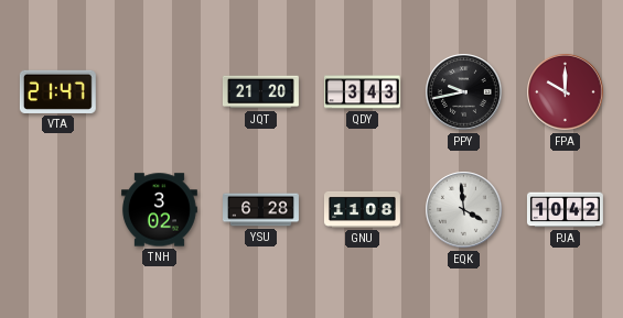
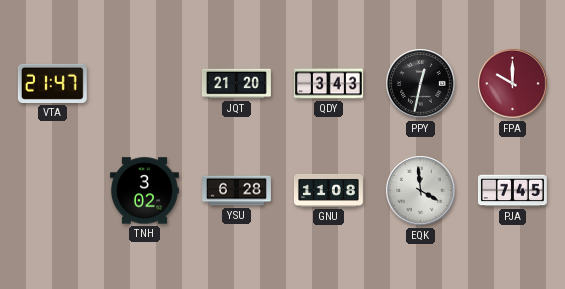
PPY: 9:43 -> 12:32
PJA: 10:42 -> 7:45
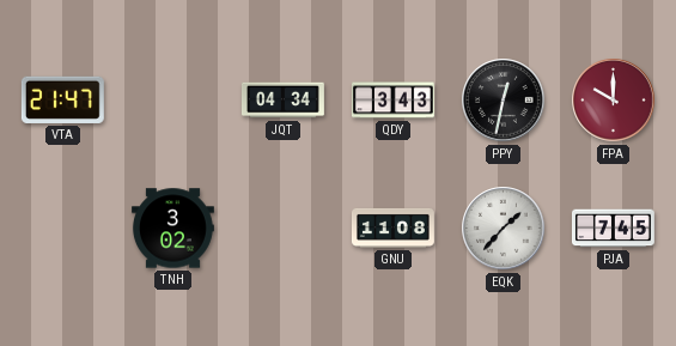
JQT: 21:20 -> 04:34
YSU: 6:28 -> none
EQK: 3:59 -> 1:37
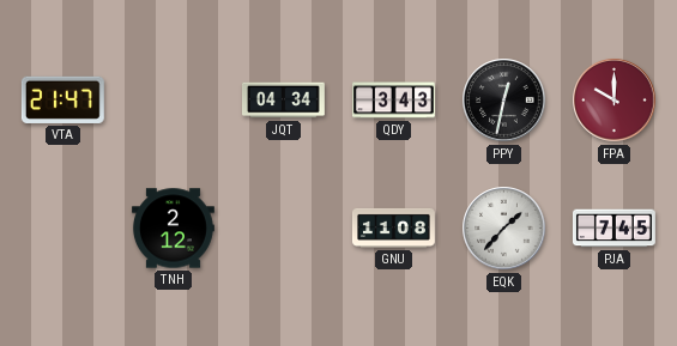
TNH: 3:02 -> 2:12
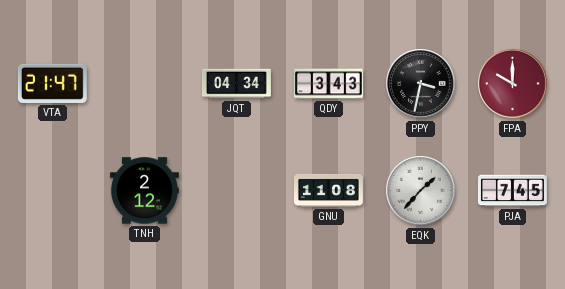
PPY: 12:32 -> 3:32
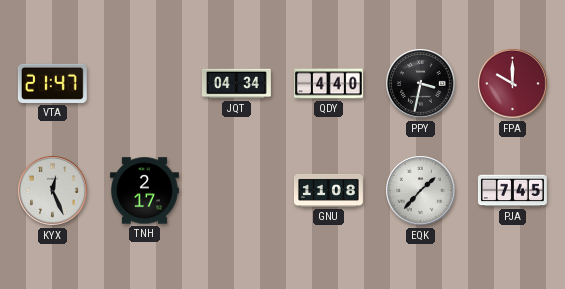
QDY: 3:43 -> 4:40
KYX: none -> 12:26
TNH: 2:12 -> 2:17
